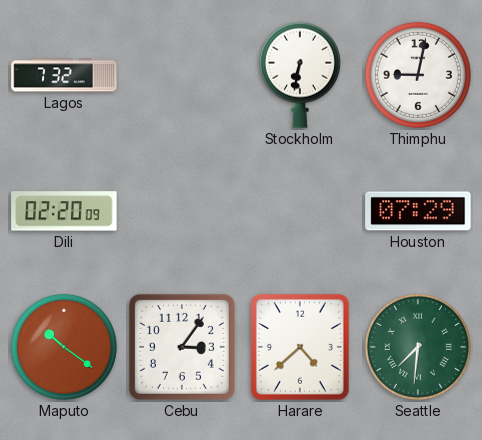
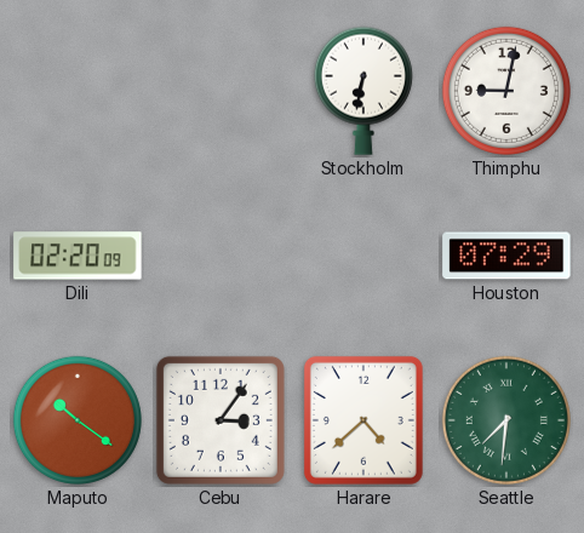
Lagos: 7:32 -> none
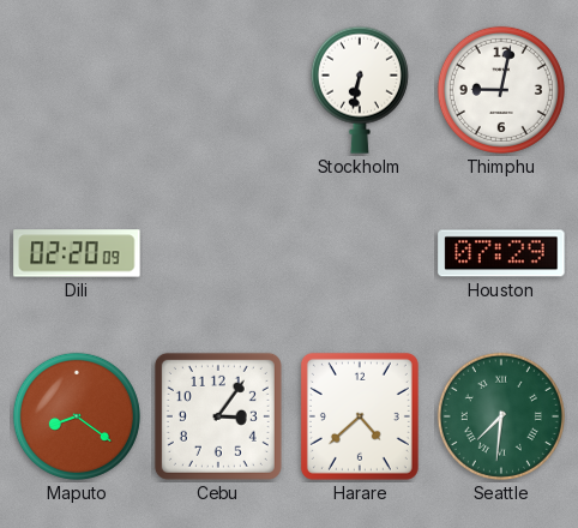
Maputo: 10:21 -> 8:21
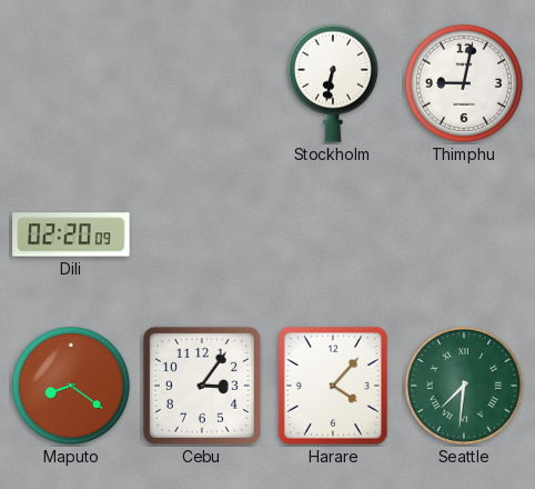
Houston: 07:29 -> none
Harare: 4:38 -> 4:07
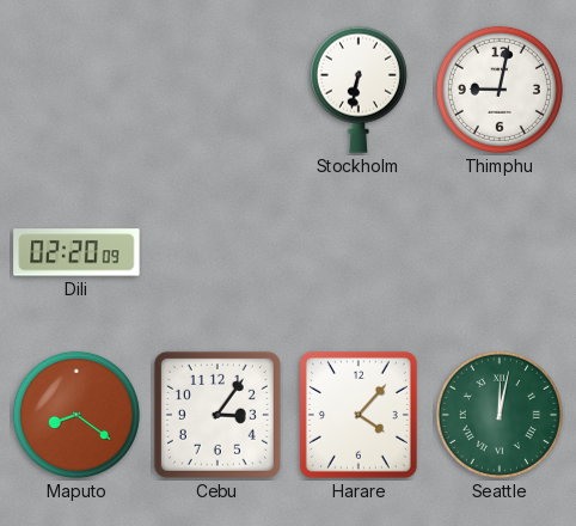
Seattle: 7:31 -> 12:02
